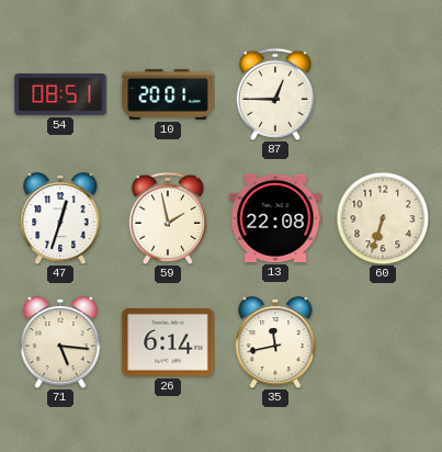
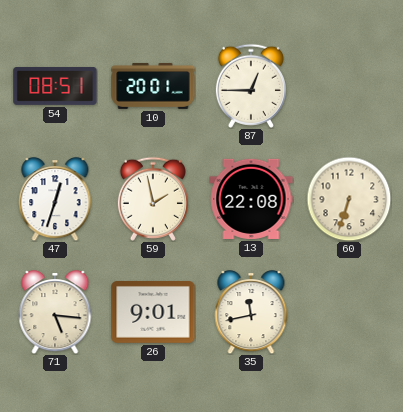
26: 6:14 -> 9:01
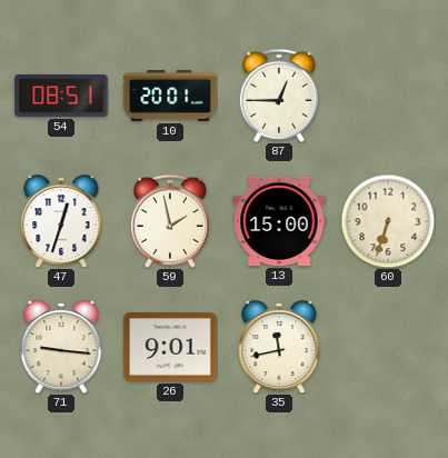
13: 22:08 -> 15:00
71: 5:16 -> 9:16
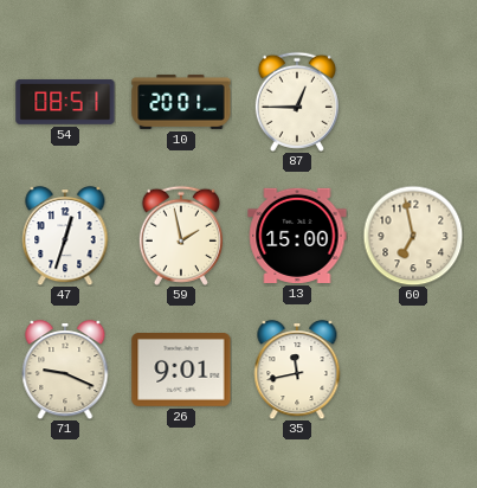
60: 6:33 -> 6:58
71: 9:16 -> 9:19
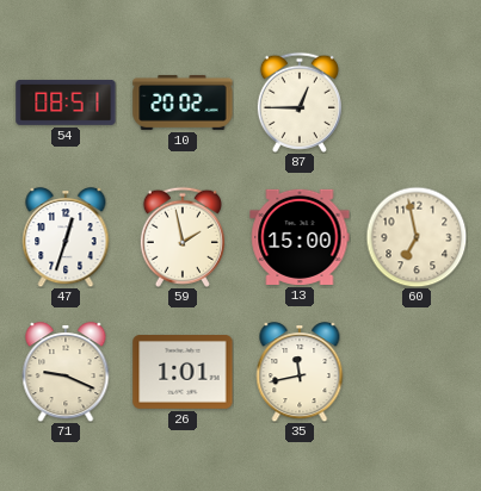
10: 20:01 -> 20:02
26: 9:01 -> 1:01
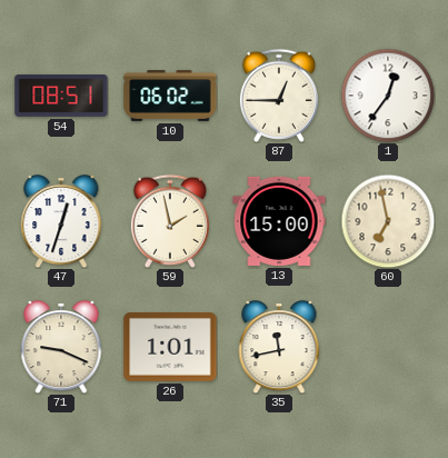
10: 20:02 -> 06:02
1: none -> 12:36
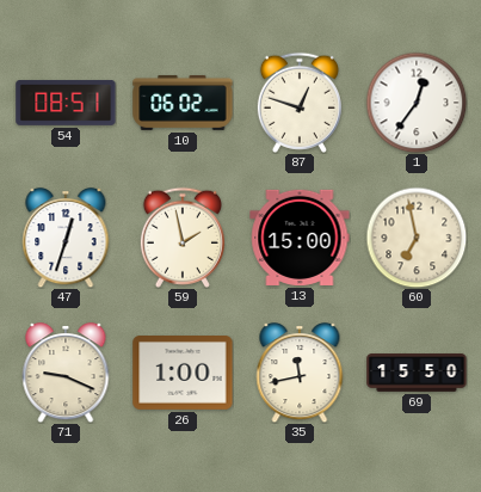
87: 12:45 -> 12:48
26: 1:01 -> 1:00
69: none -> 15:50
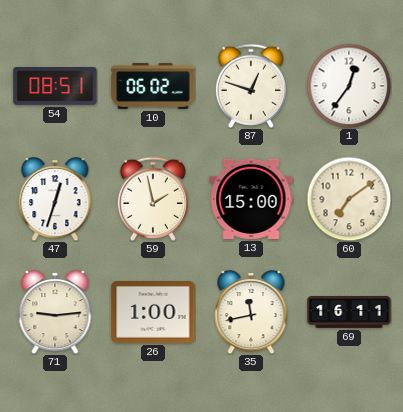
60: 6:58 -> 7:09
71: 9:19 -> 9:14
69: 15:50 -> 16:11
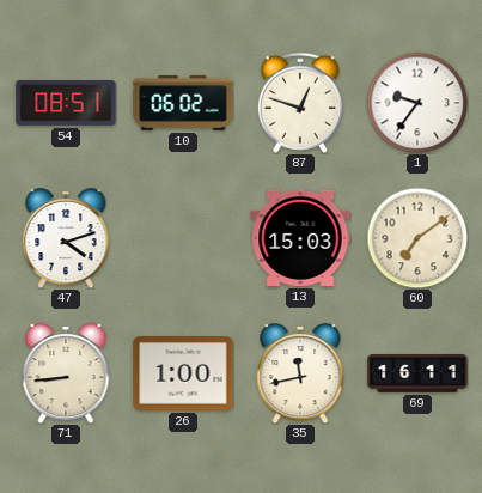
1: 12:36 -> 9:36
47: 12:33 -> 4:12
59: 1:58 -> none
13: 15:00 -> 15:03
71: 9:14 -> 8:44
